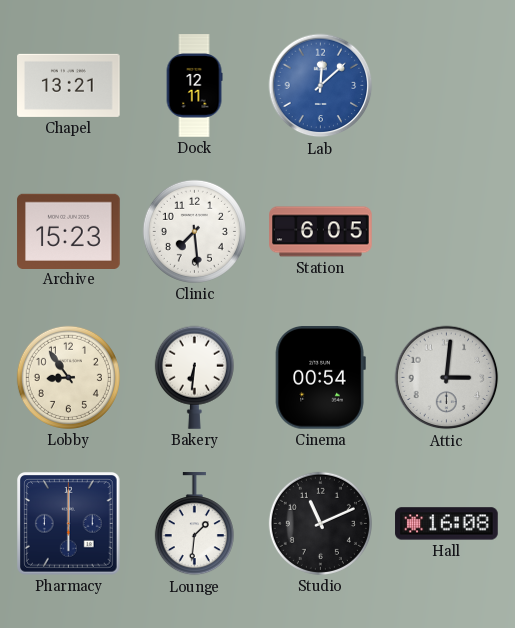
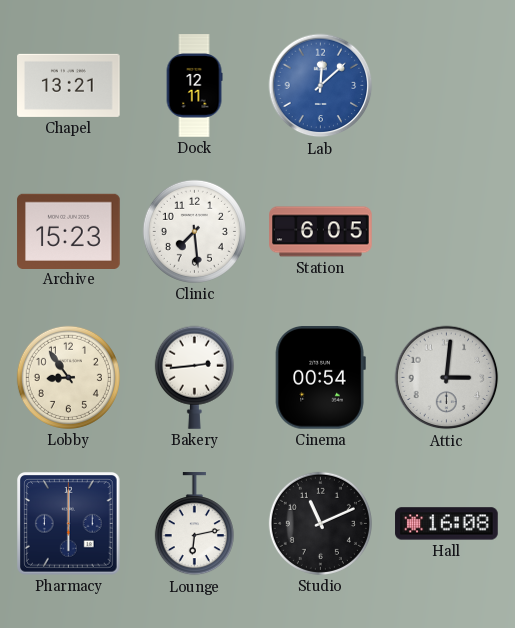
Bakery: 6:31 -> 2:44
Lounge: 1:31 -> 6:13
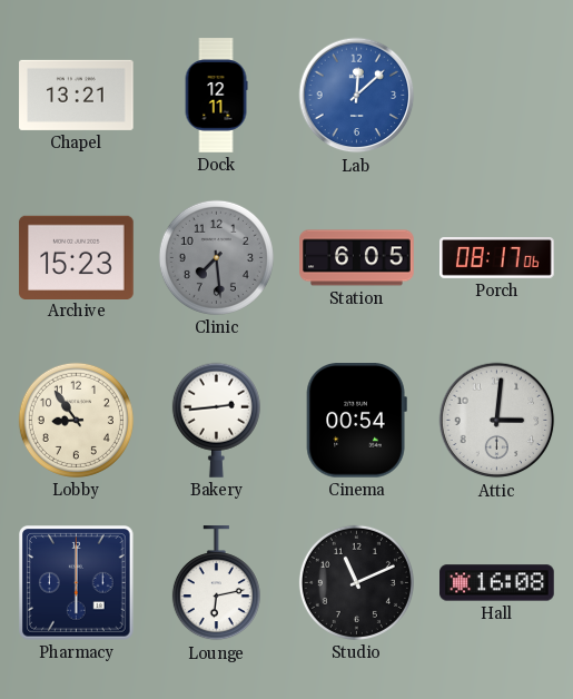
Clinic dial: white -> grey
Porch: none -> 08:17
